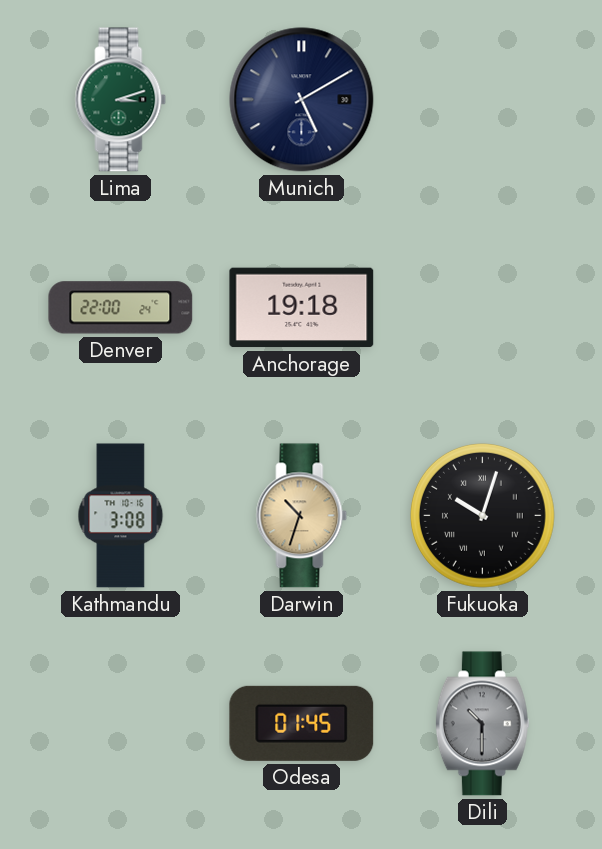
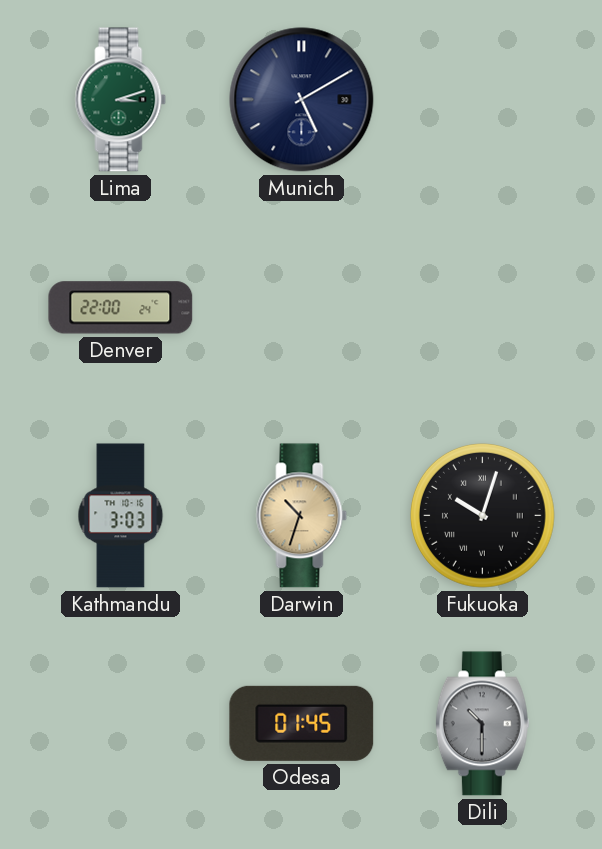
Anchorage: 19:18 -> none
Kathmandu: 3:08 -> 3:03
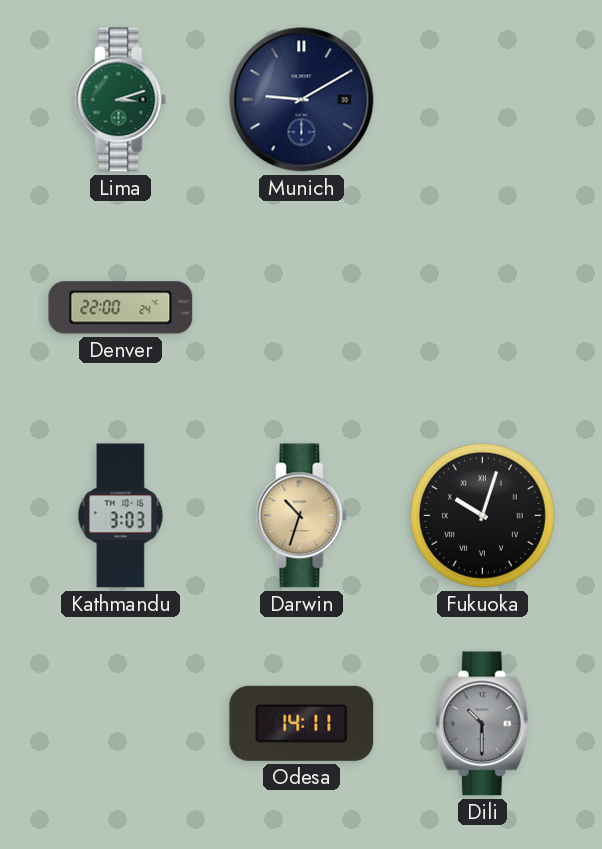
Munich: 5:10 -> 9:10
Odesa: 01:45 -> 14:11
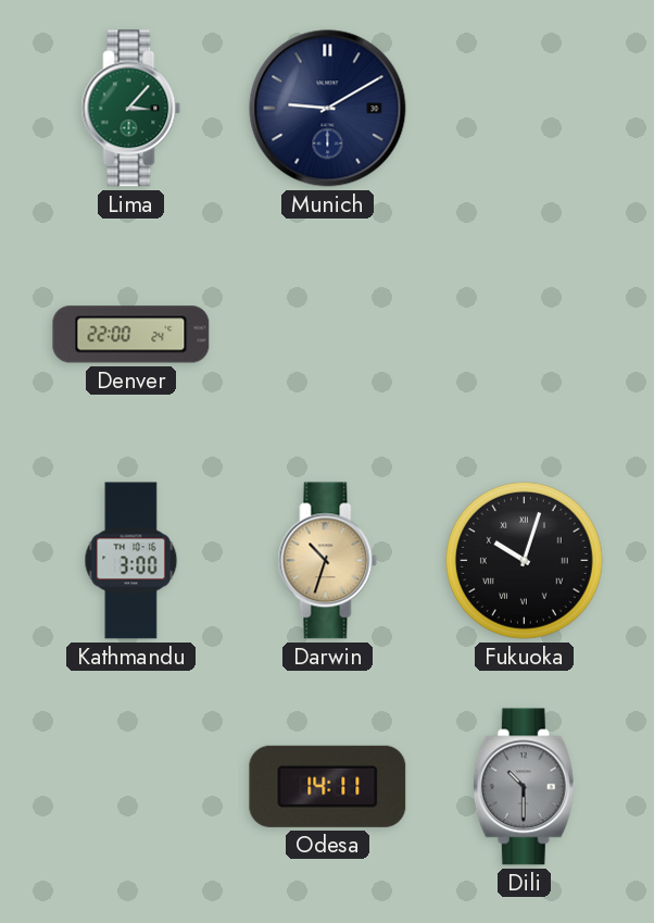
Lima: 3:12 -> 3:07
Kathmandu: 3:03 -> 3:00
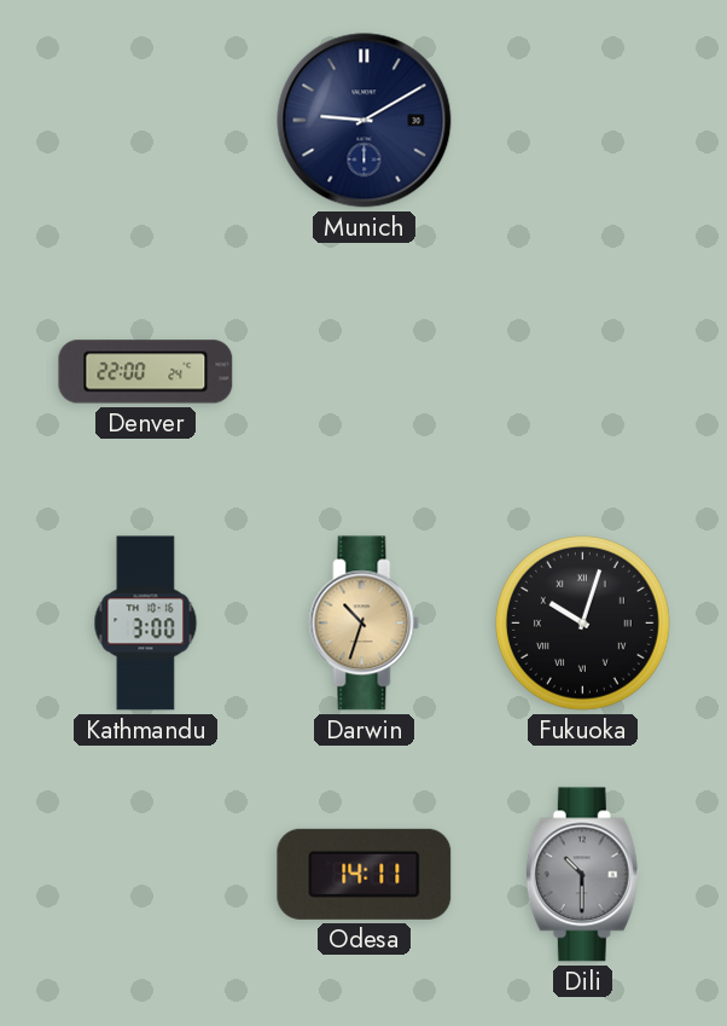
Lima: 3:07 -> none
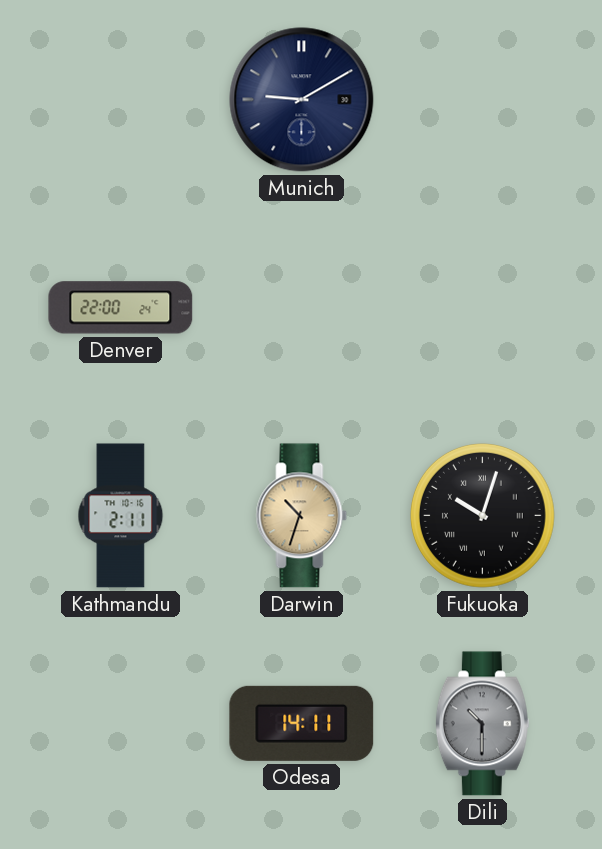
Kathmandu: 3:00 -> 2:11
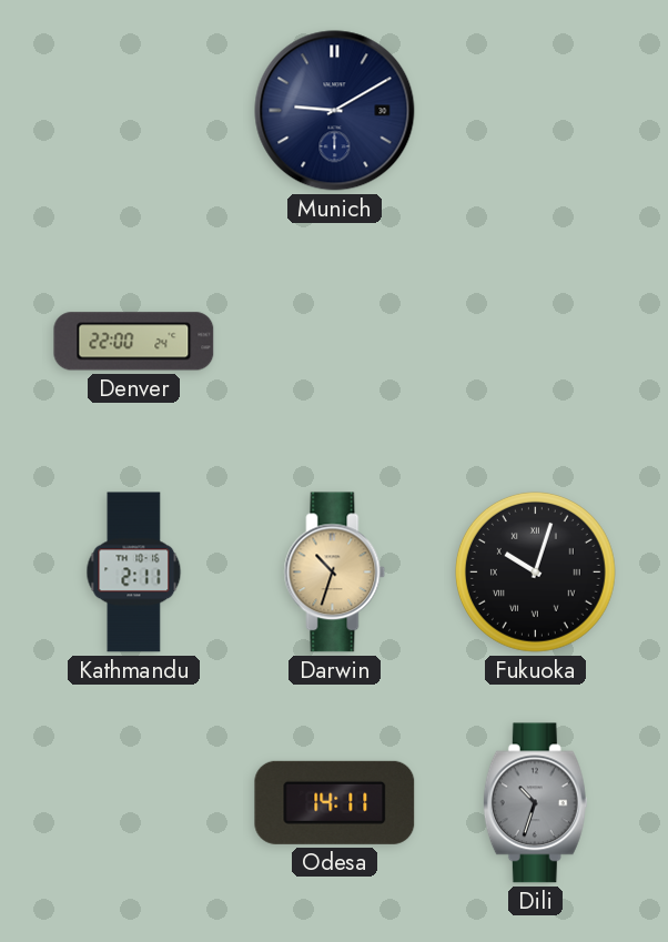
Dili: 10:30 -> 10:33
